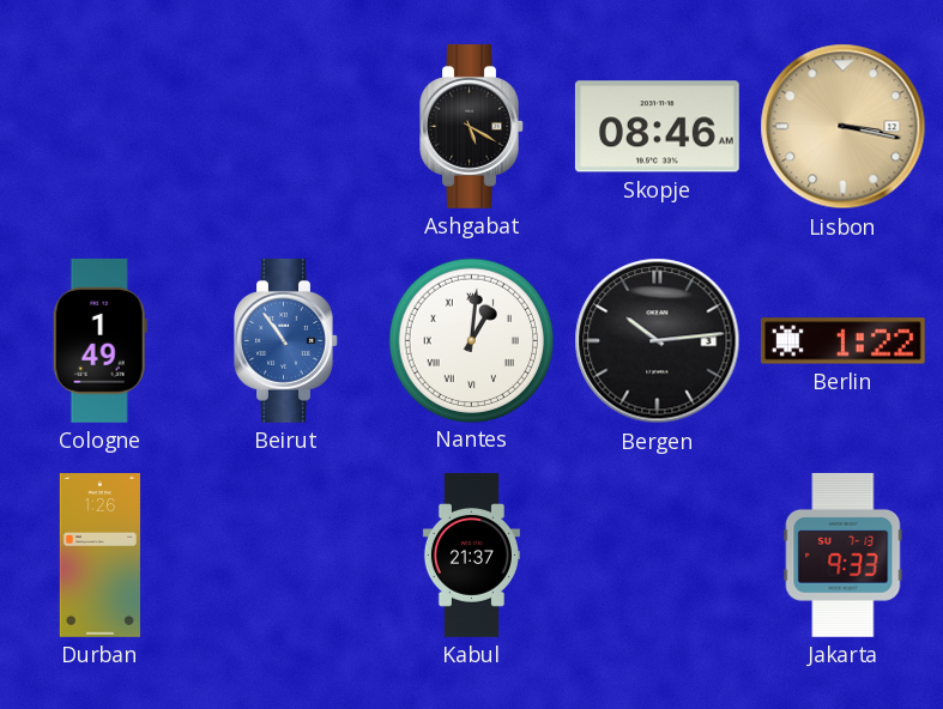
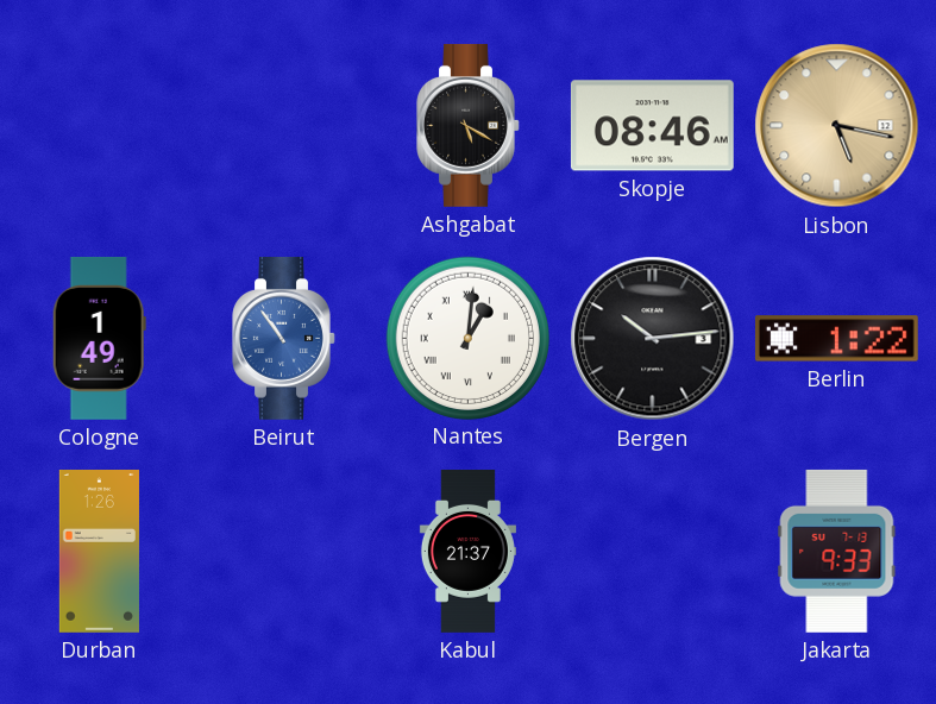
Lisbon: 3:17 -> 5:17
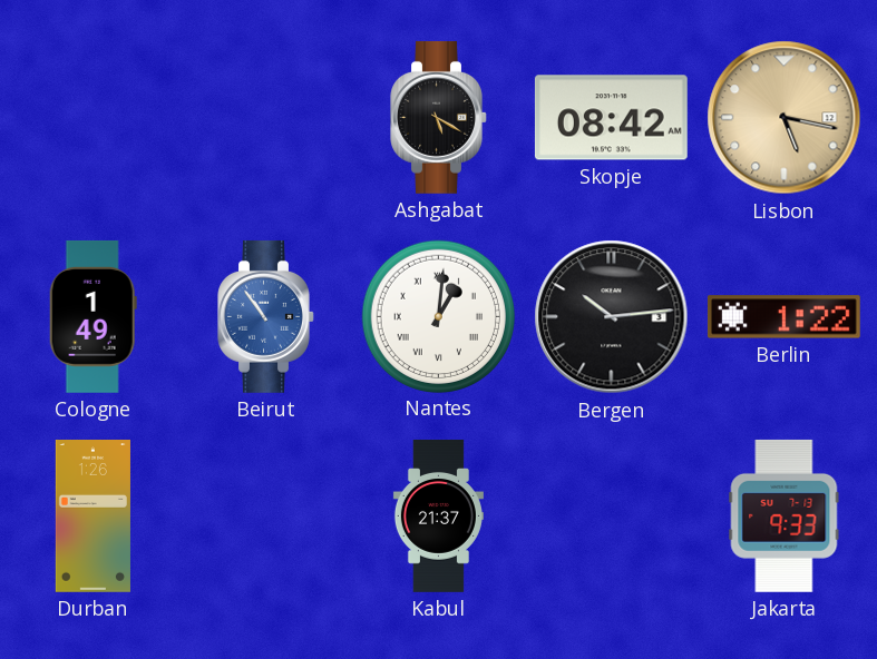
Skopje: 08:46 -> 08:42
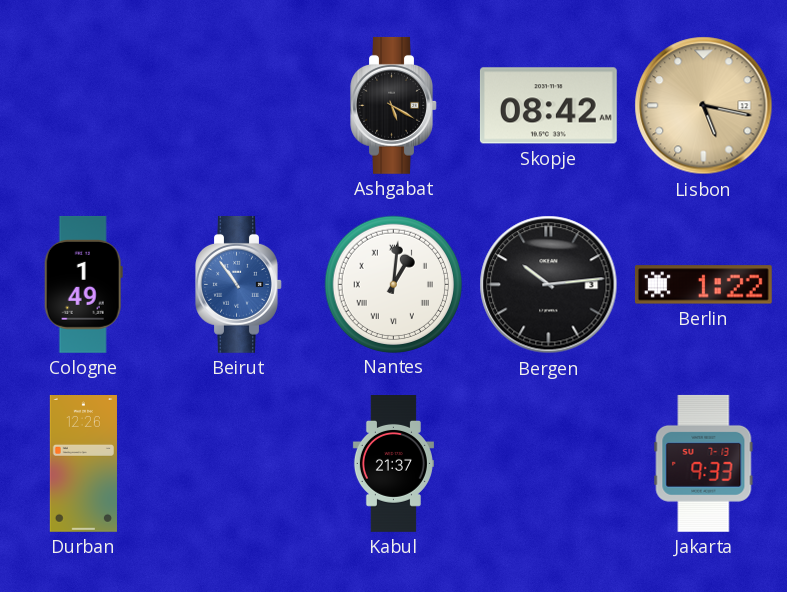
Durban: 1:26 -> 12:26
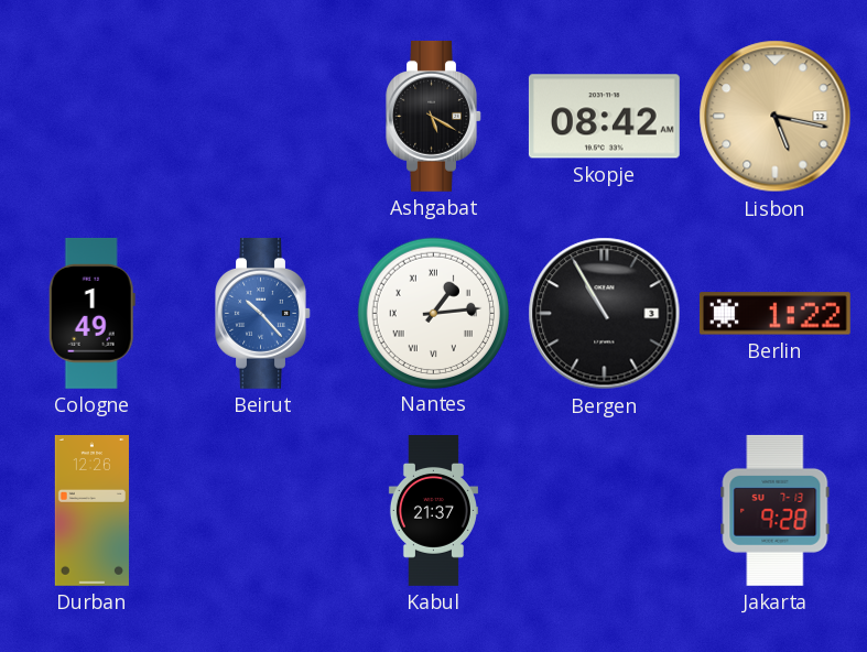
Beirut: 10:54 -> 10:23
Nantes: 1:01 -> 1:14
Bergen: 10:14 -> 10:55
Jakarta: 9:33 -> 9:28
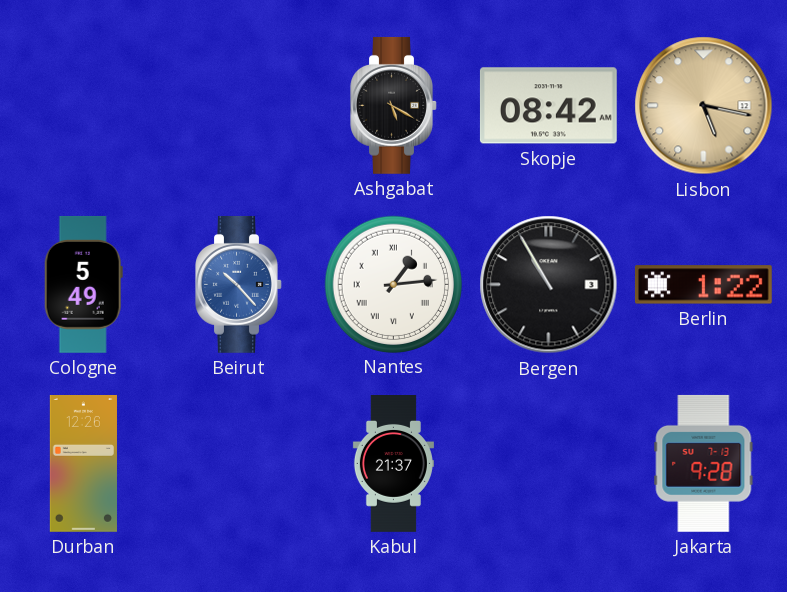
Cologne: 1:49 -> 5:49
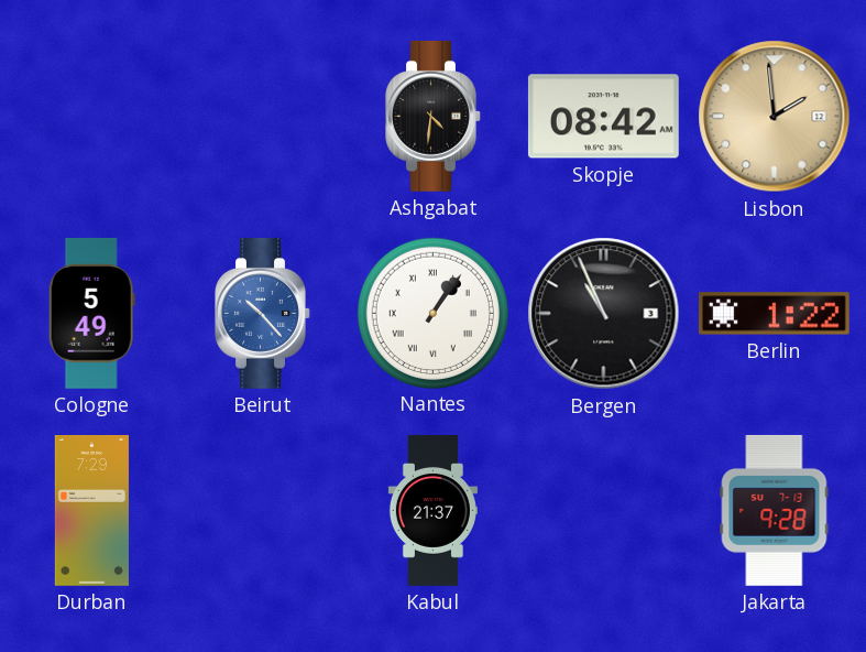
Ashgabat: 5:20 -> 4:31
Lisbon: 5:17 -> 1:59
Nantes: 1:14 -> 1:06
Bergen: 10:55 -> 10:56
Durban: 12:26 -> 7:29
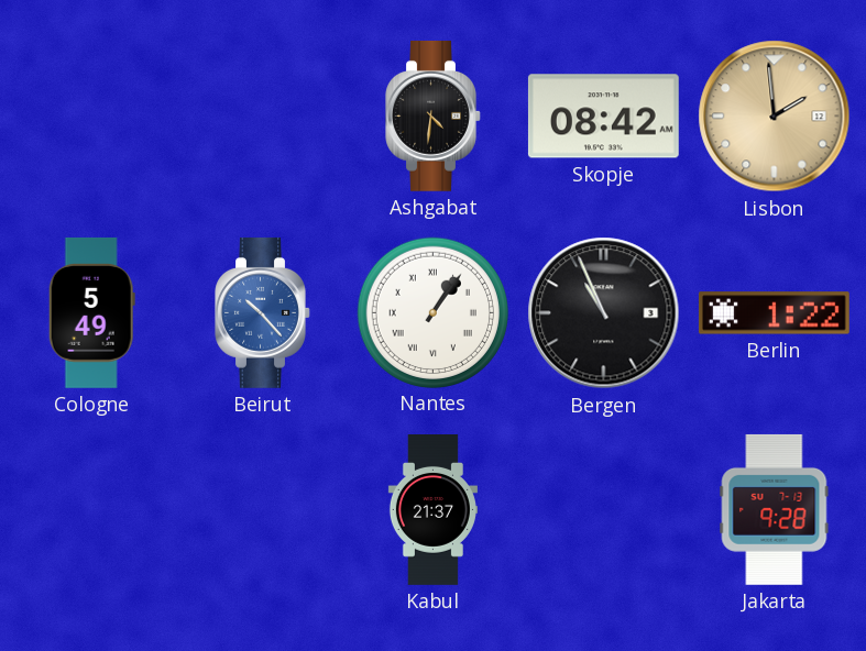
Durban: 7:29 -> none
